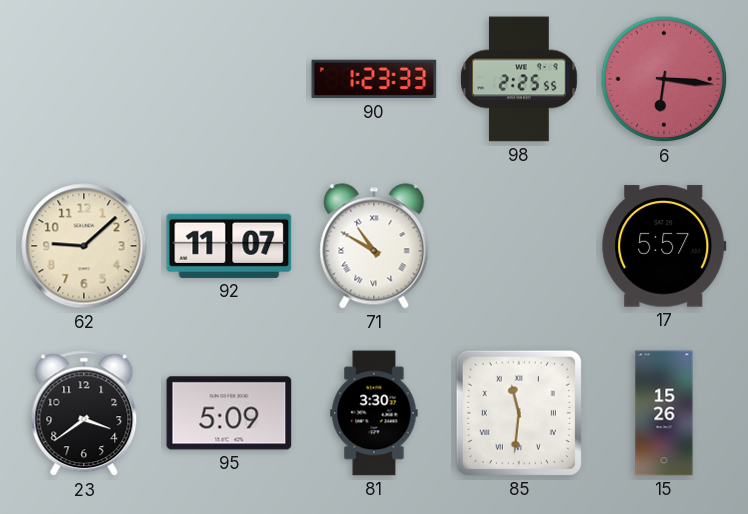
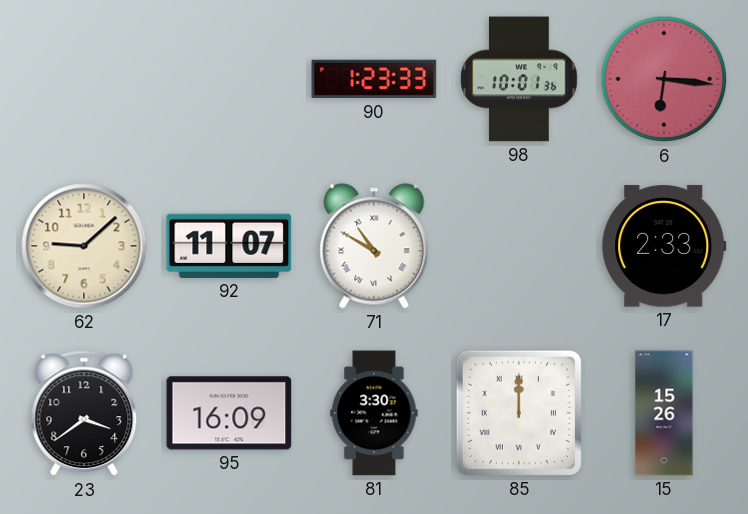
98: 2:25 -> 10:01
17: 5:57 -> 2:33
95: 5:09 -> 16:09
85: 11:31 -> 12:00
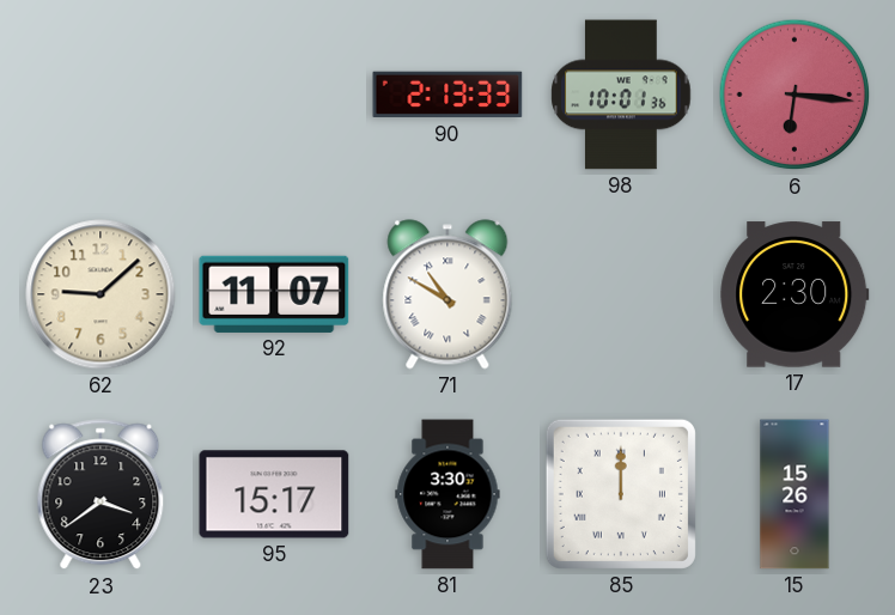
90: 1:23 -> 2:13
17: 2:33 -> 2:30
95: 16:09 -> 15:17
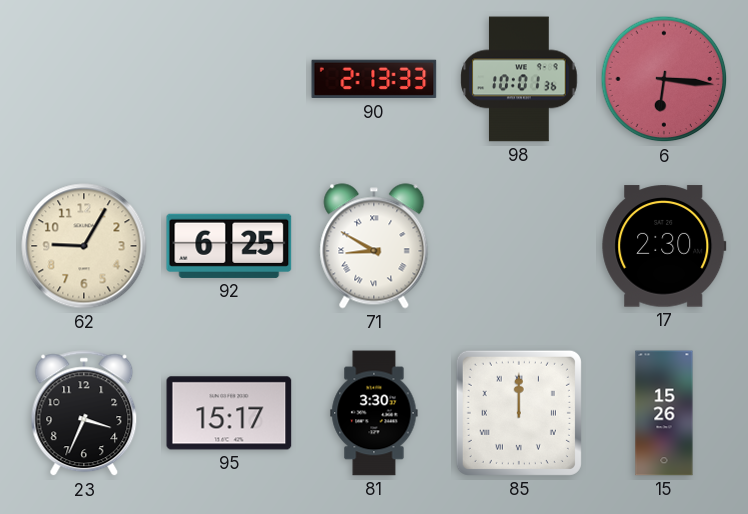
62: 9:08 -> 9:05
92: 11:07 -> 6:25
71: 10:50 -> 8:50
23: 3:39 -> 3:34
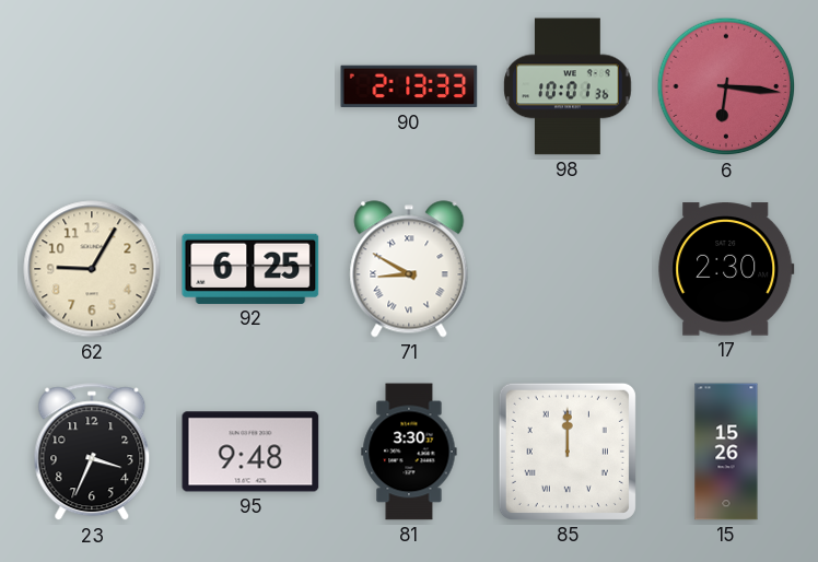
95: 15:17 -> 9:48
